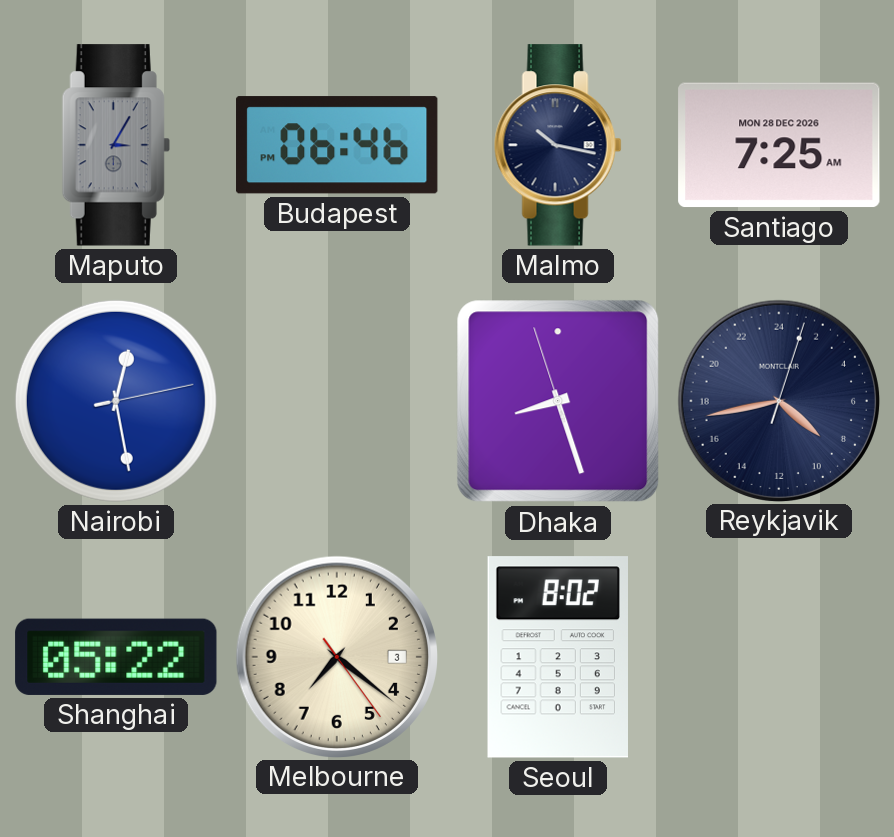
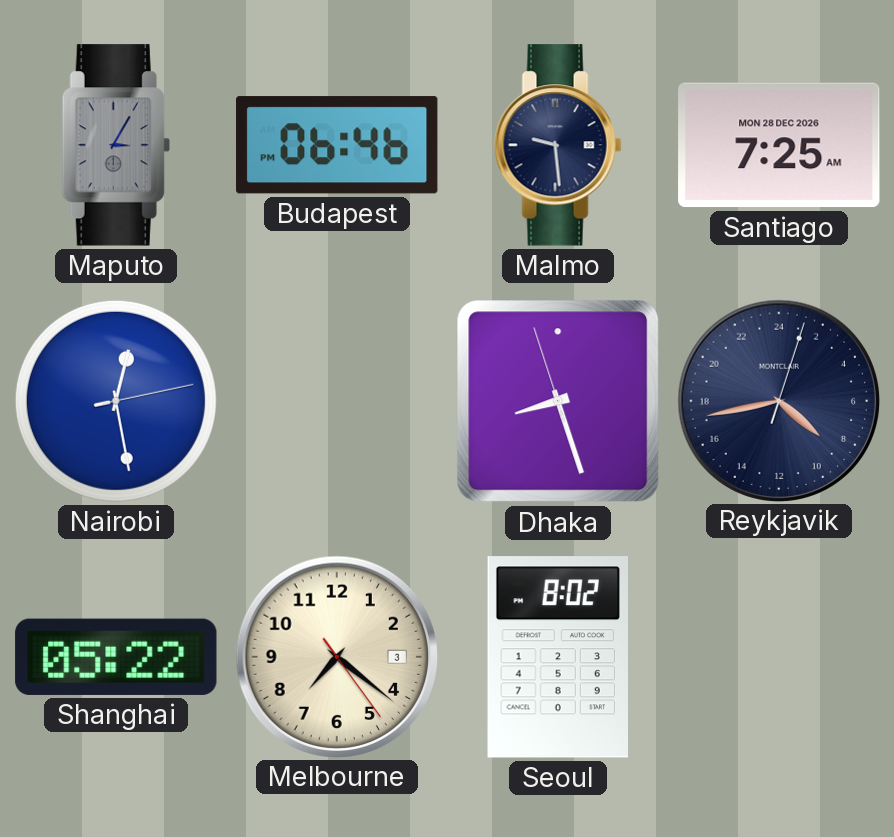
Malmo: 10:17 -> 9:29
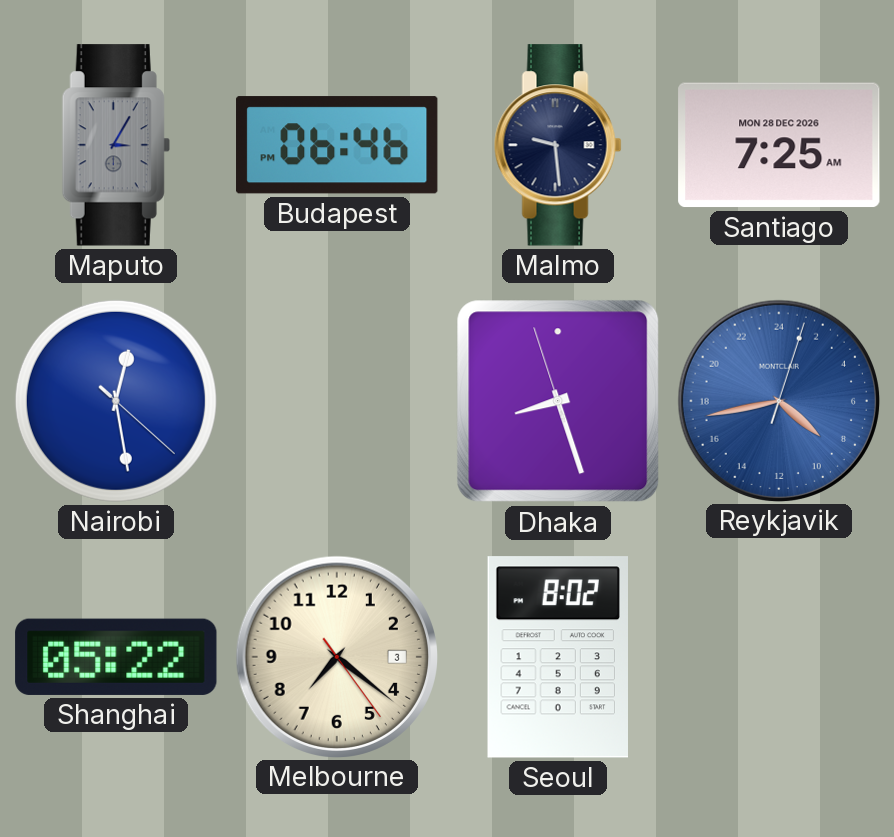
Nairobi: 12:28:13 -> 12:28:22
Reykjavik dial: navy -> blue
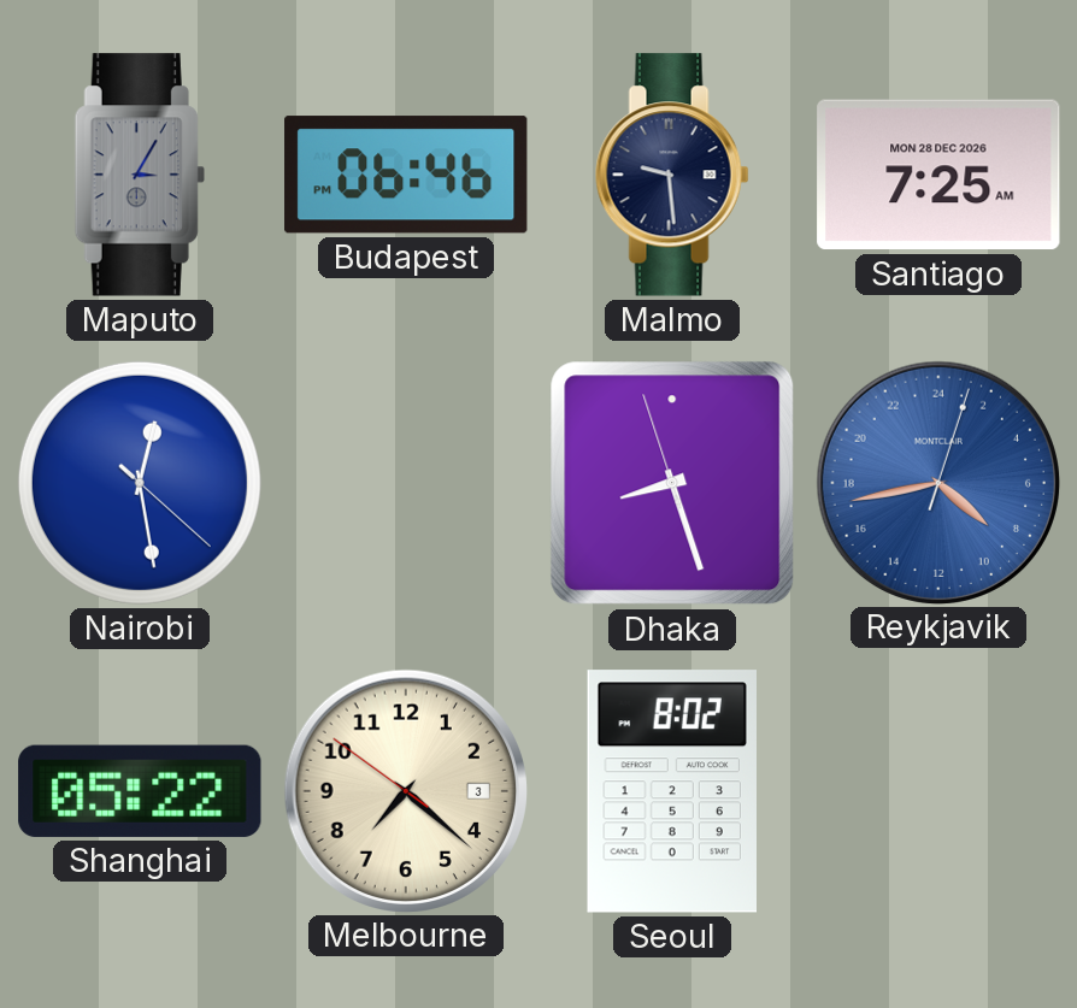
Melbourne: 7:21:24 -> 7:21:51
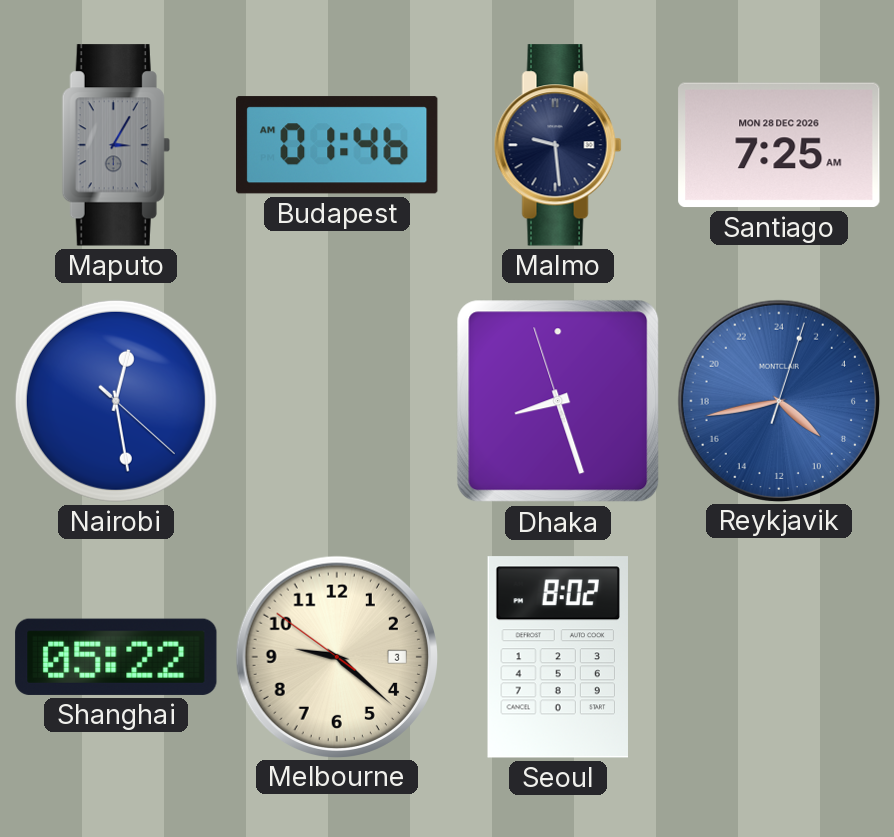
Budapest: 06:46 -> 01:46
Melbourne: 7:21 -> 9:21
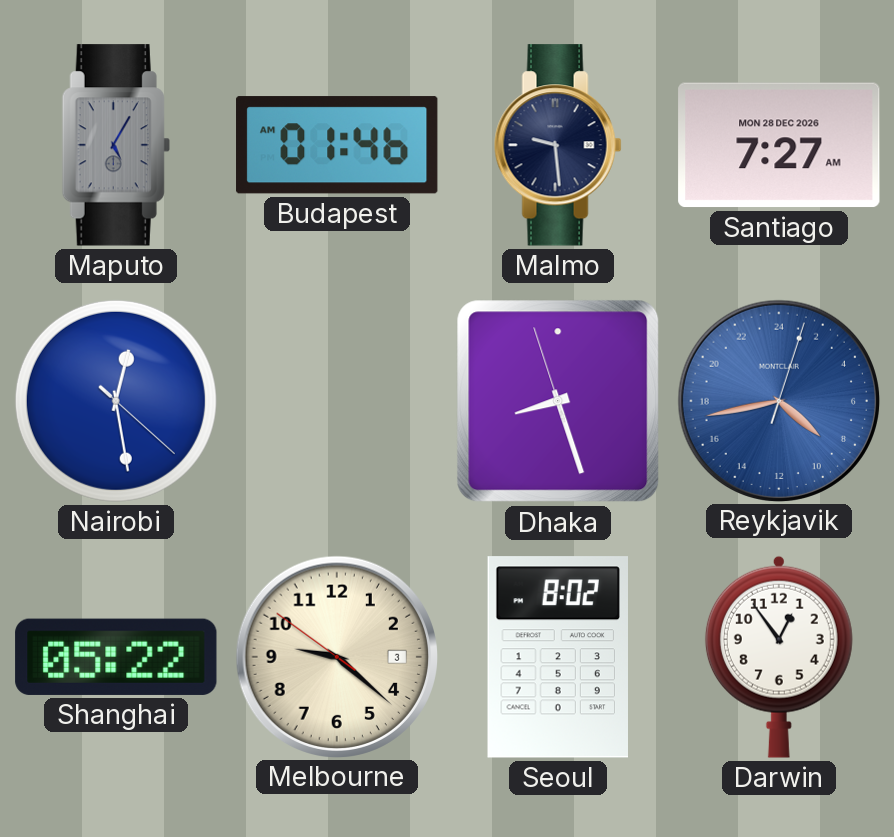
Maputo: 3:05 -> 5:05
Santiago: 7:25 -> 7:27
Darwin: none -> 12:54
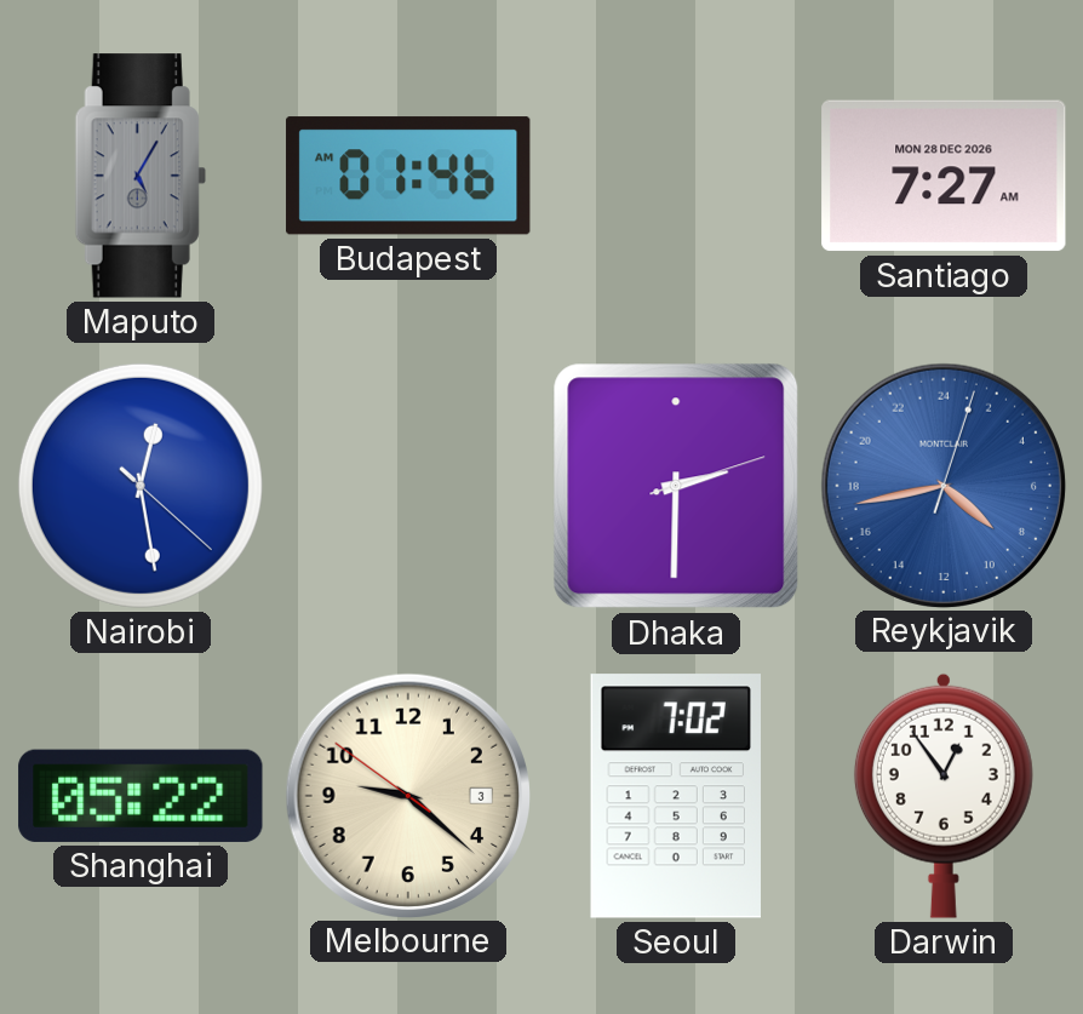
Malmo: 9:29 -> none
Dhaka: 8:26 -> 2:30
Seoul: 8:02 -> 7:02
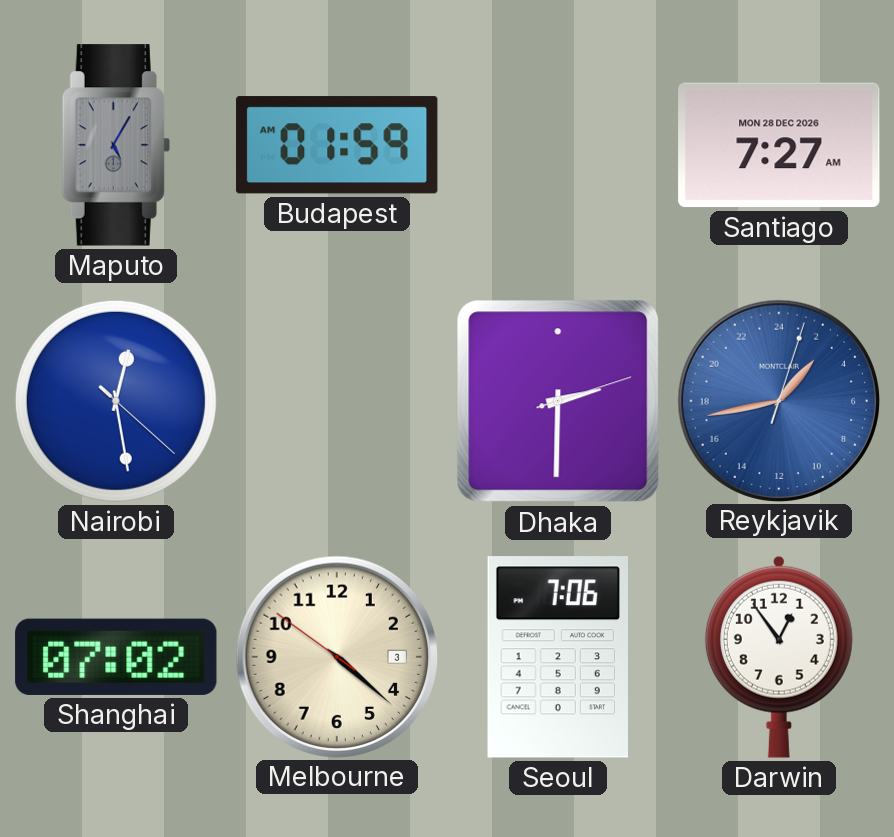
Budapest: 01:46 -> 01:59
Reykjavik: 8:43 -> 2:43
Shanghai: 05:22 -> 07:02
Melbourne: 9:21 -> 4:21
Seoul: 7:02 -> 7:06
